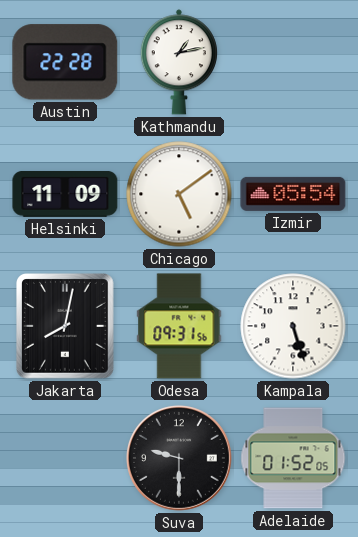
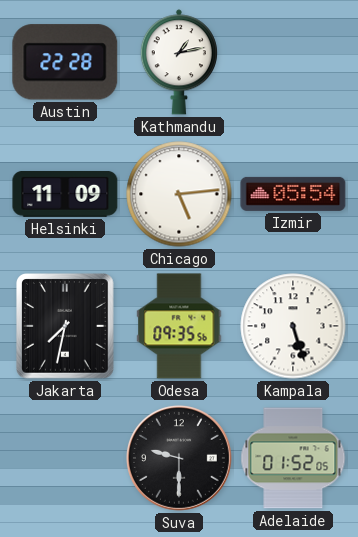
Chicago: 5:09 -> 5:14
Jakarta: 8:02 -> 7:32
Odesa: 09:31 -> 09:35
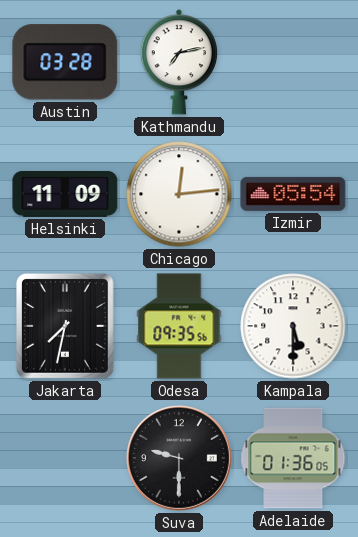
Austin: 22:28 -> 03:28
Kathmandu: 1:13 -> 7:13
Chicago: 5:14 -> 12:14
Kampala: 5:27 -> 5:30
Adelaide: 01:52 -> 01:36
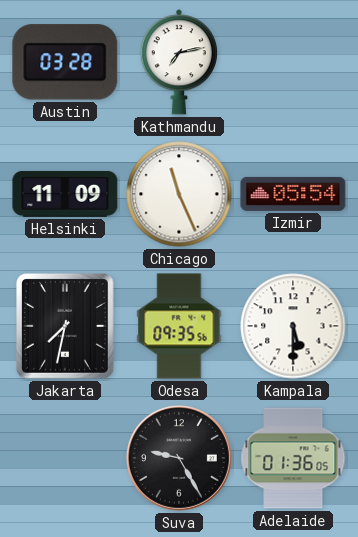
Chicago: 12:14 -> 11:26
Suva: 9:30 -> 9:25
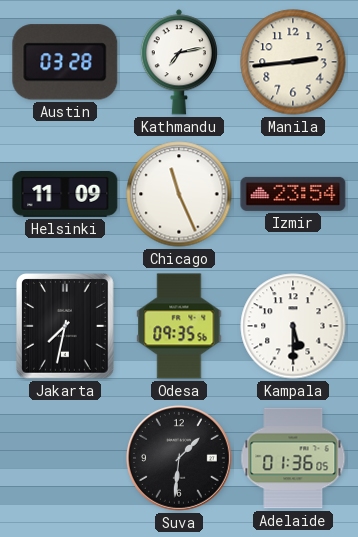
Manila: none -> 2:44
Izmir: 05:54 -> 23:54
Suva: 9:25 -> 1:31
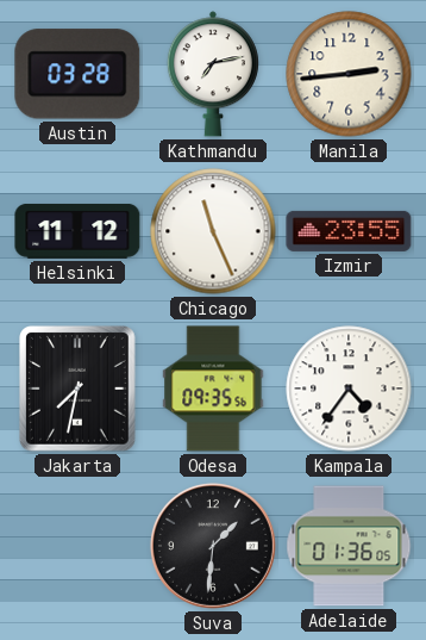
Helsinki: 11:09 -> 11:12
Izmir: 23:54 -> 23:55
Kampala: 5:30 -> 4:36
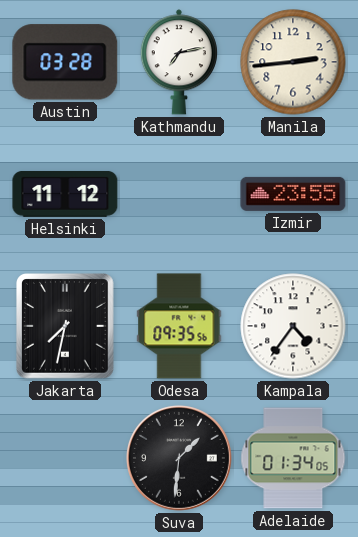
Chicago: 11:26 -> none
Adelaide: 01:36 -> 01:34
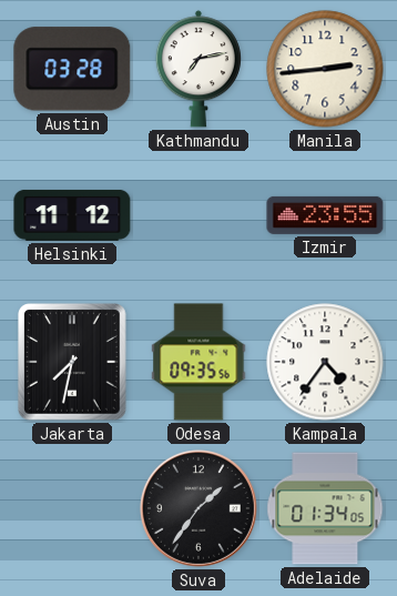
Suva: 1:31 -> 1:36
